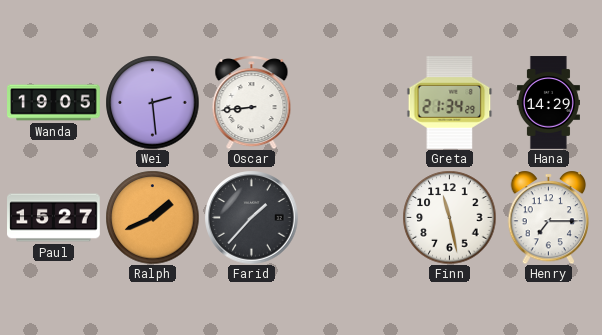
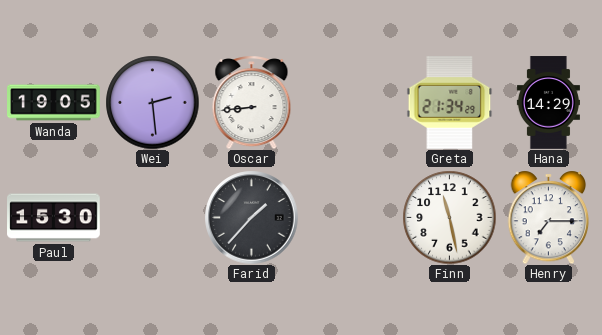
Paul: 15:27 -> 15:30
Ralph: 1:41 -> none
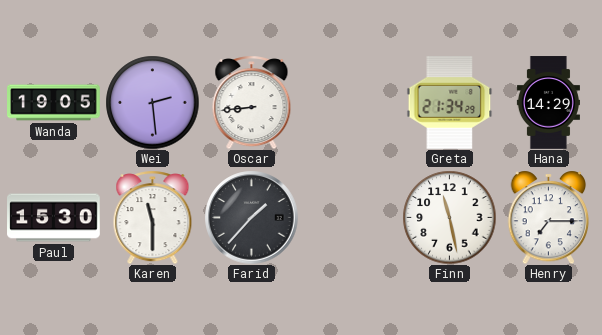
Karen: none -> 11:30
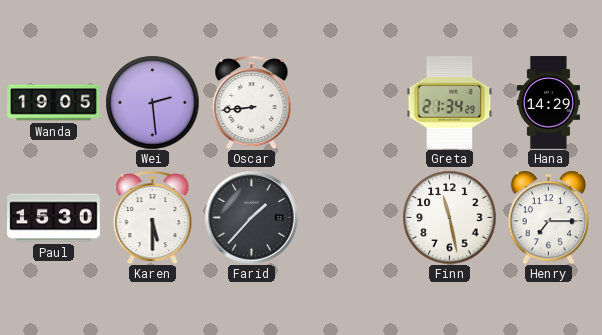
Karen: 11:30 -> 5:30
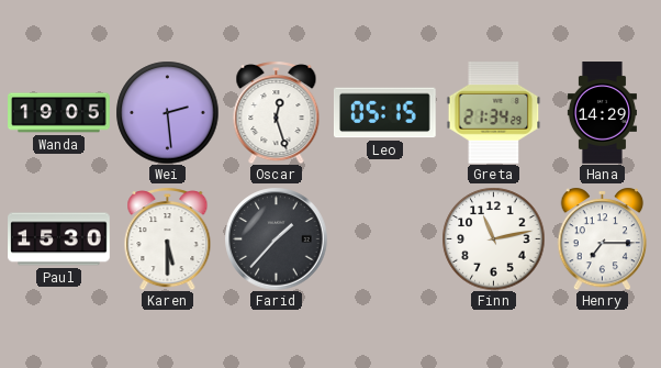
Oscar: 8:44 -> 12:27
Leo: none -> 05:15
Finn: 11:28 -> 11:13
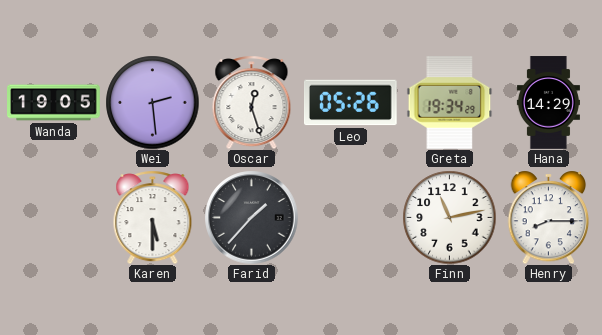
Leo: 05:15 -> 05:26
Greta: 21:34 -> 19:34
Paul: 15:30 -> none
Henry: 7:15 -> 8:15
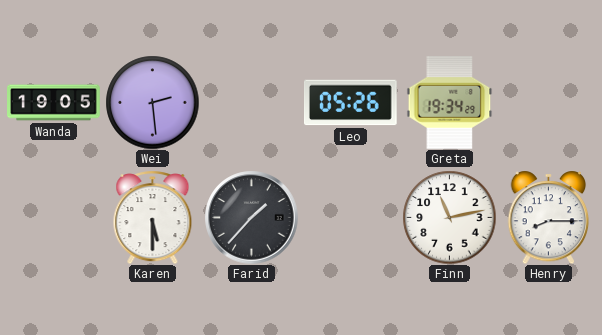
Oscar: 12:27 -> none
Hana: 14:29 -> none
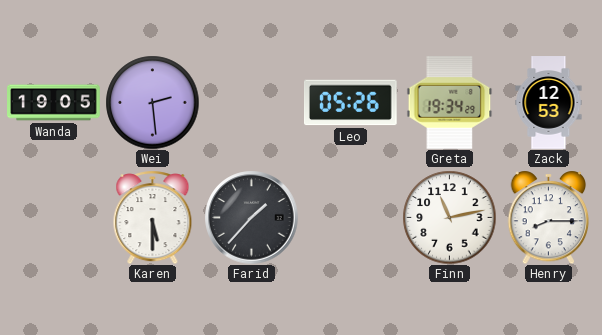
Zack: none -> 12:53
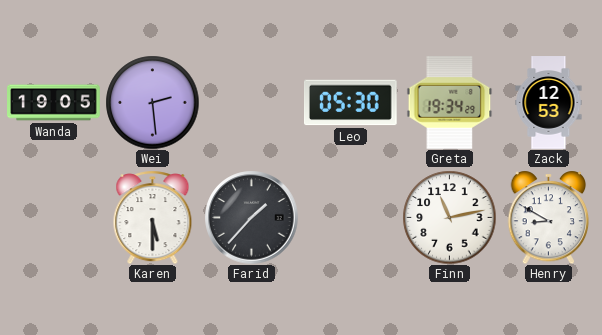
Leo: 05:26 -> 05:30
Henry: 8:15 -> 8:50
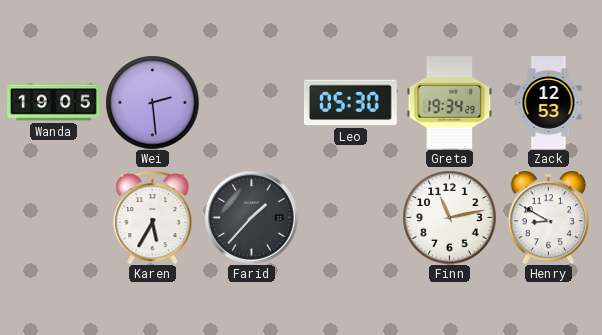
Karen: 5:30 -> 5:35
